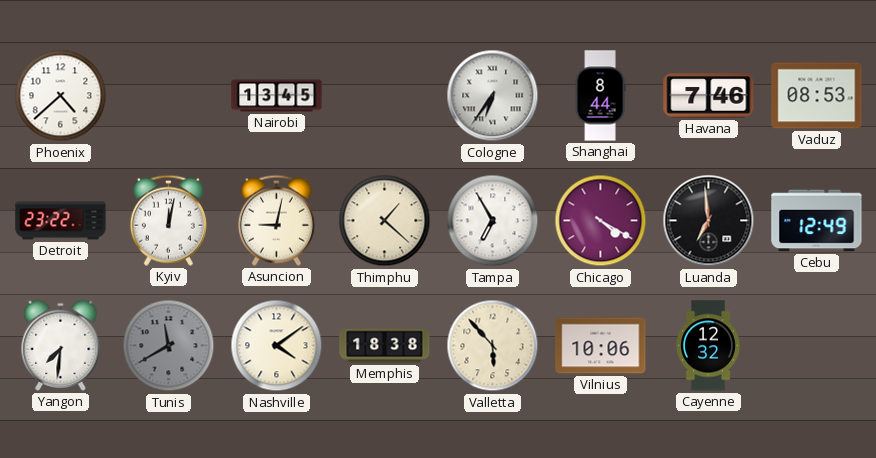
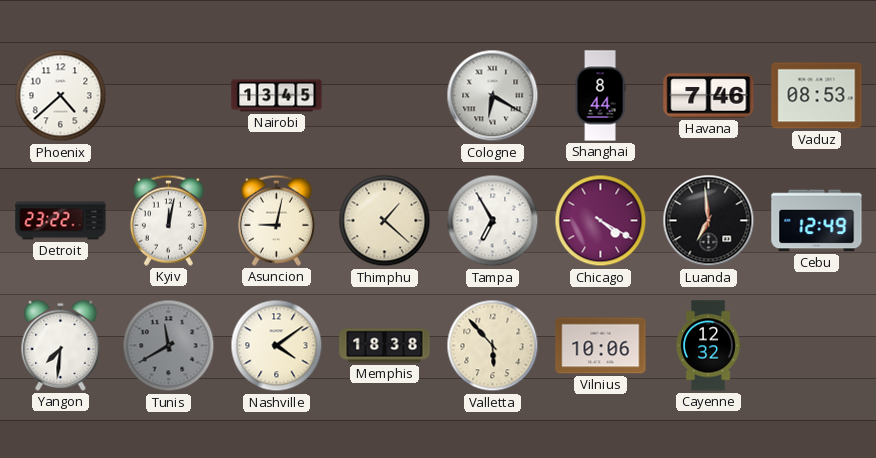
Cologne: 6:36 -> 6:20
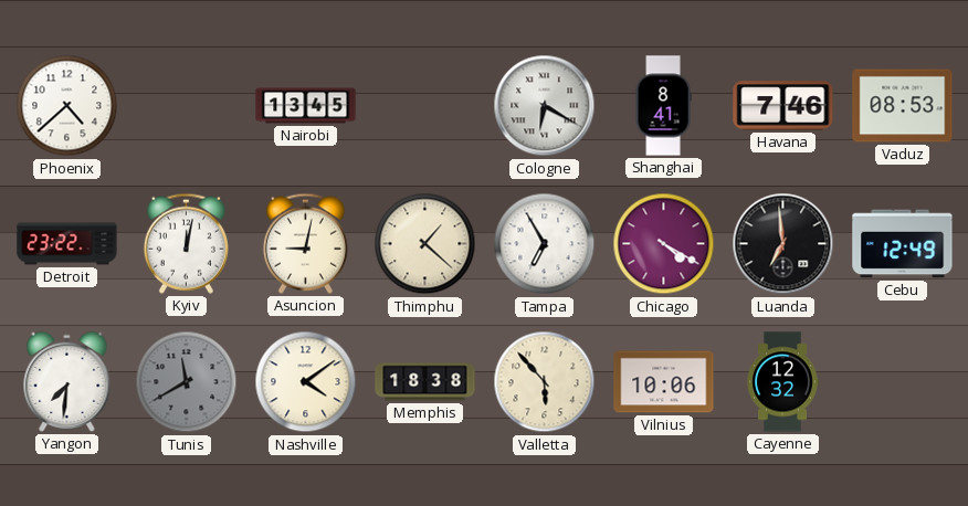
Shanghai: 8:44 -> 8:41
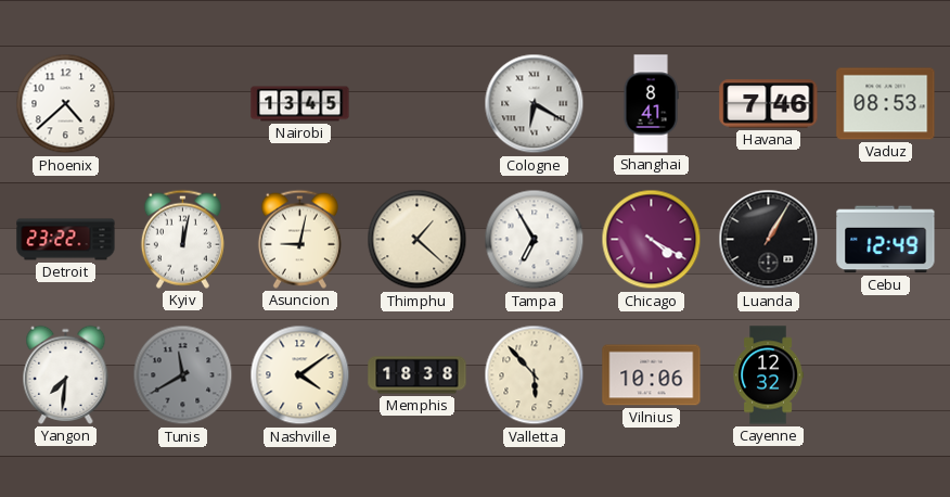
Luanda: 6:59 -> 1:05
